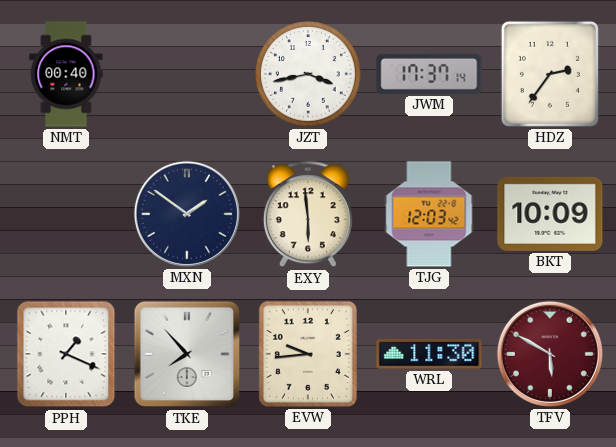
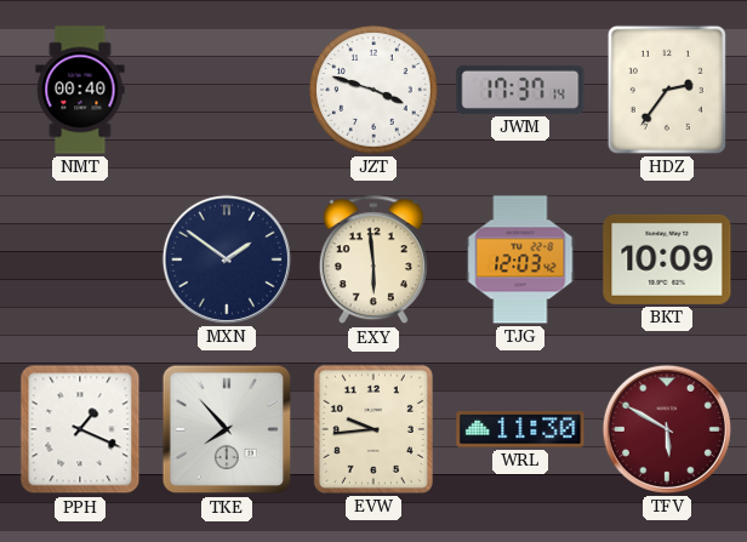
JZT: 3:43 -> 3:48
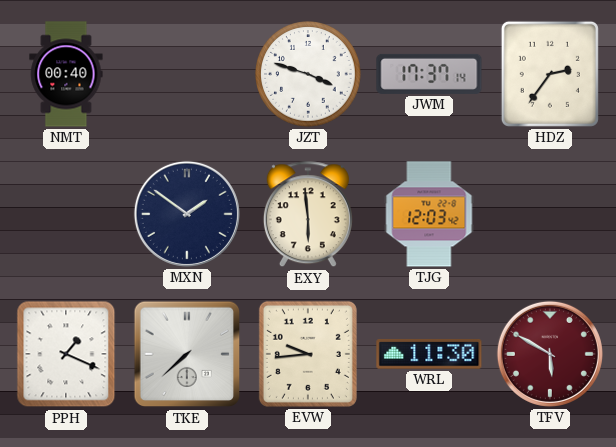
BKT: 10:09 -> none
TKE: 7:53 -> 7:38
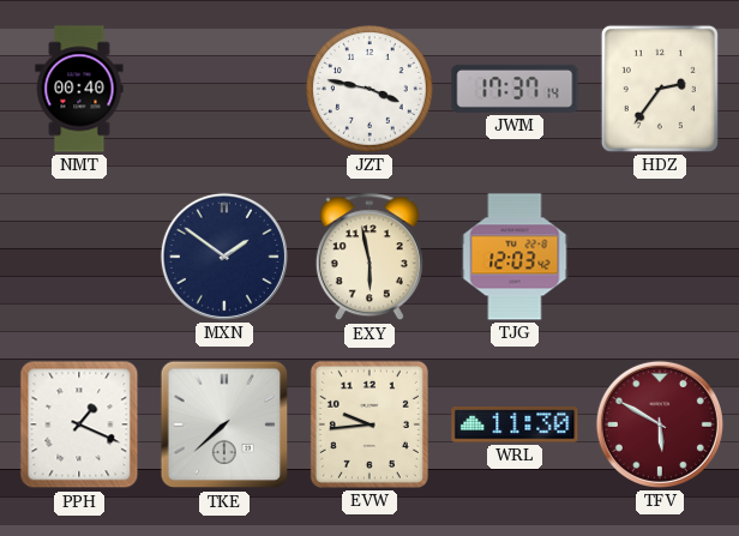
JZT: 3:48 -> 3:47
EXY: 5:59 -> 5:58
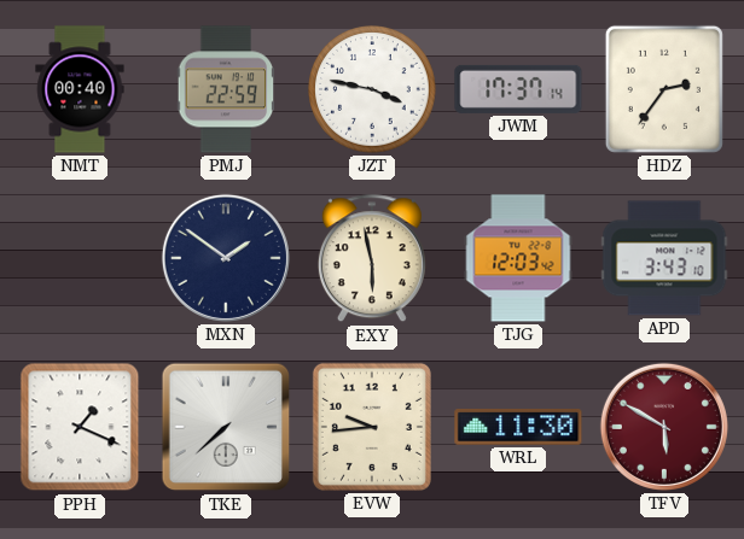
PMJ: none -> 22:59
APD: none -> 3:43
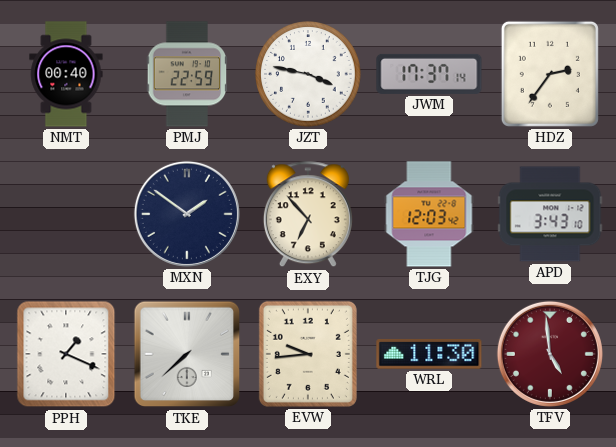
EXY: 5:58 -> 6:53
TFV: 5:50 -> 4:59
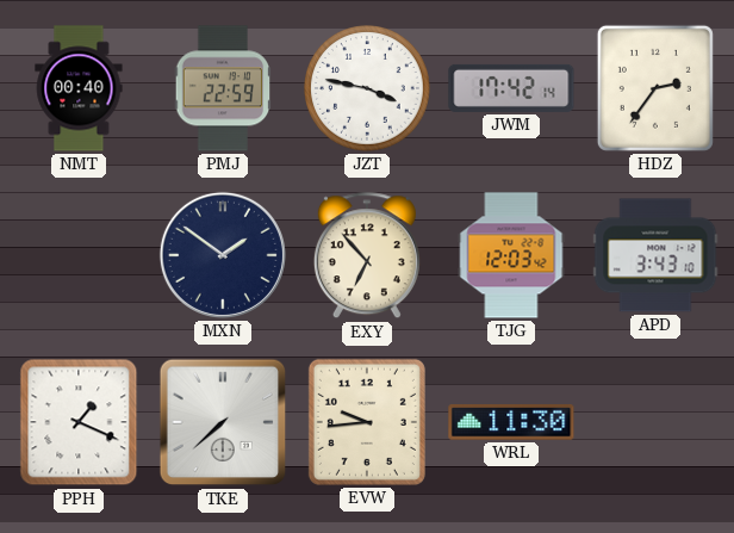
JWM: 17:37 -> 17:42
TFV: 4:59 -> none
